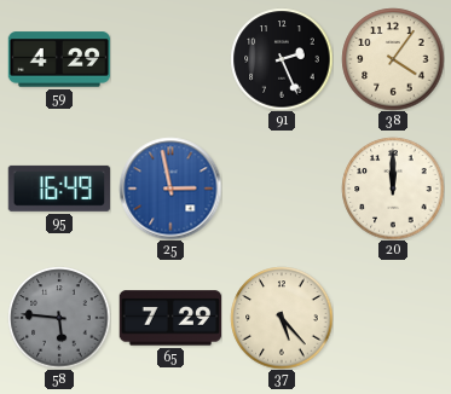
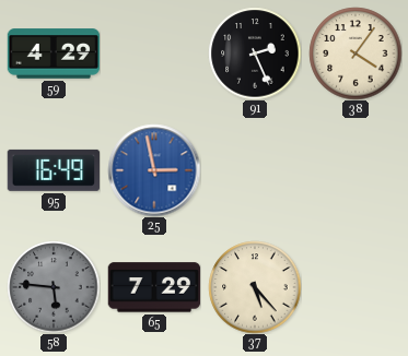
20: 12:00 -> none
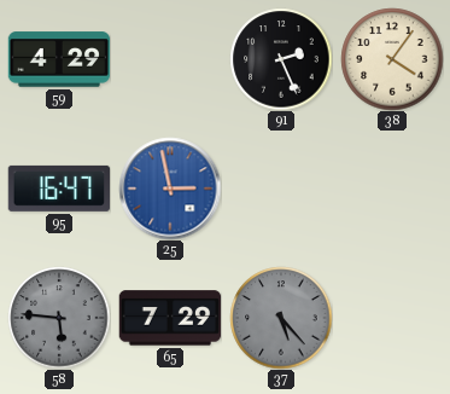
95: 16:49 -> 16:47
37 dial: cream -> grey
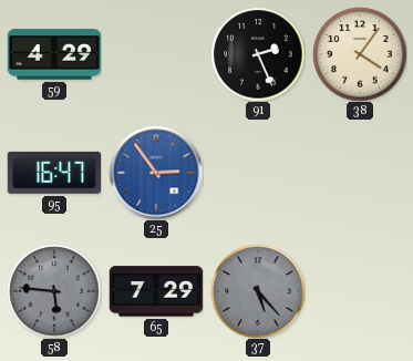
25: 2:58 -> 2:54
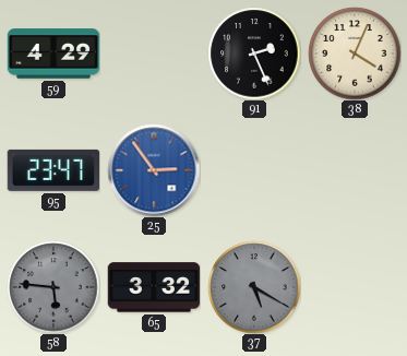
38: 4:06 -> 4:04
95: 16:47 -> 23:47
65: 7:29 -> 3:32
37: 5:23 -> 5:20
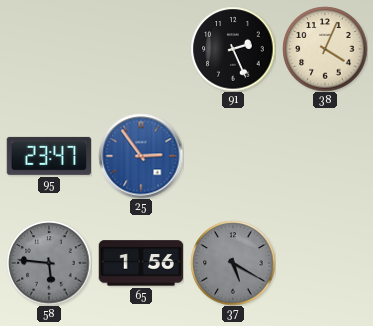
59: 4:29 -> none
65: 3:32 -> 1:56
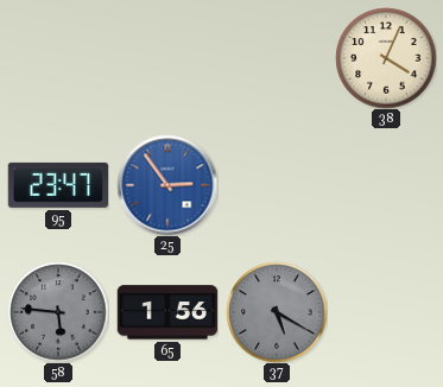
91: 2:26 -> none
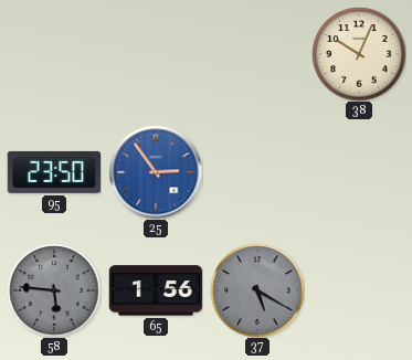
38: 4:04 -> 10:04
95: 23:47 -> 23:50
